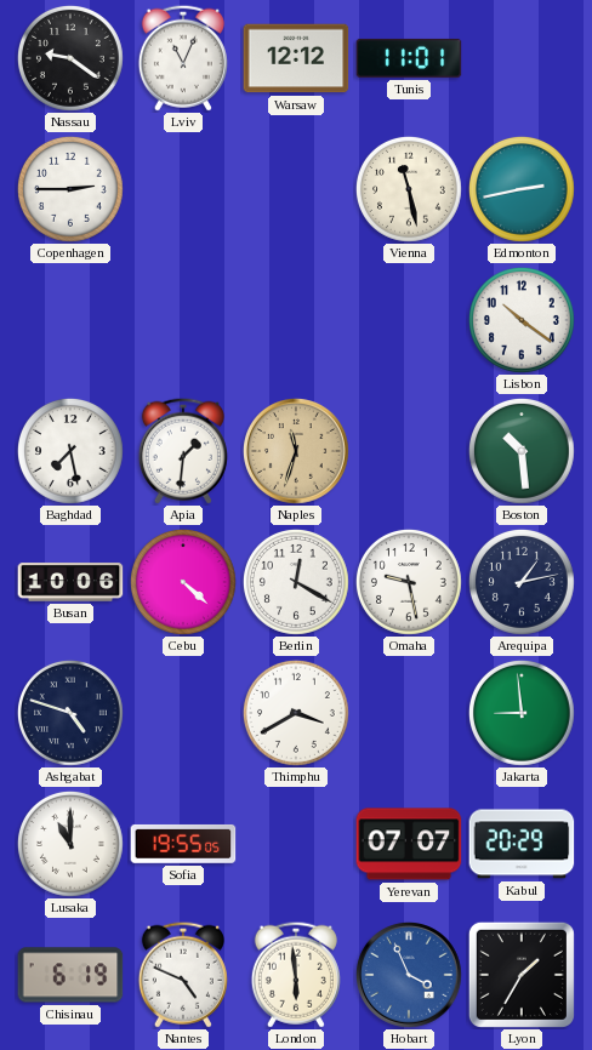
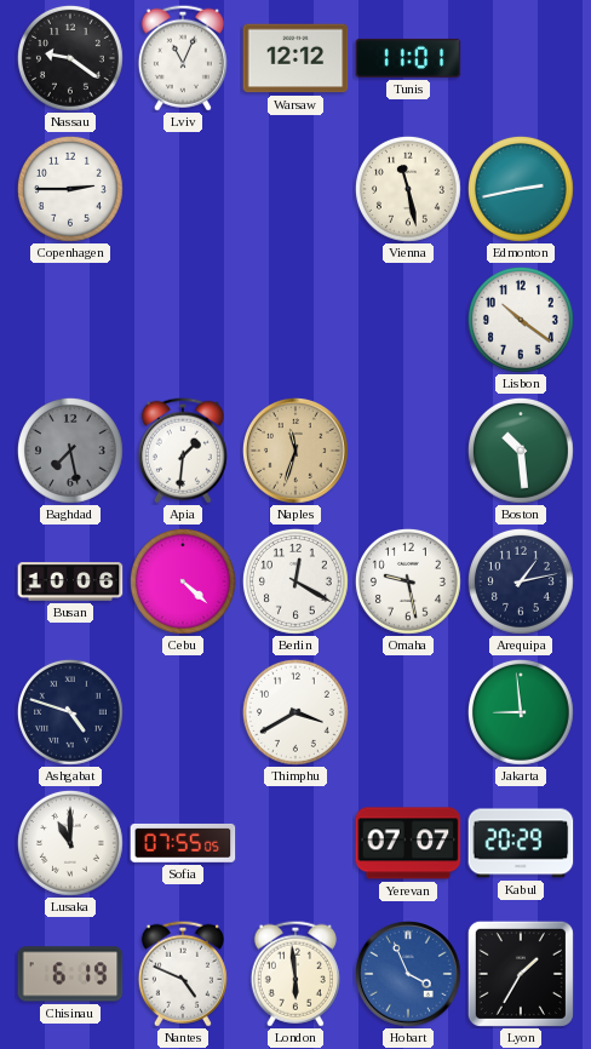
Baghdad dial: white -> grey
Sofia: 19:55 -> 07:55
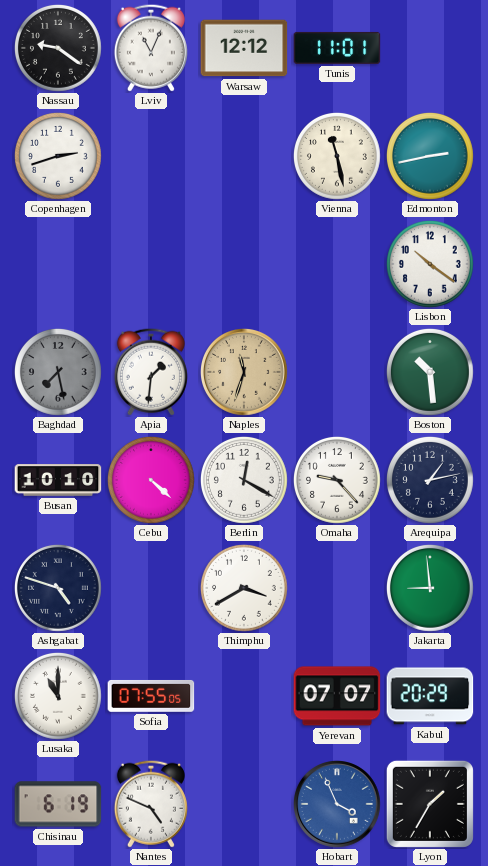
Copenhagen: 2:45 -> 2:42
Busan: 10:06 -> 10:10
Omaha: 9:28 -> 9:23
London: 5:59 -> none
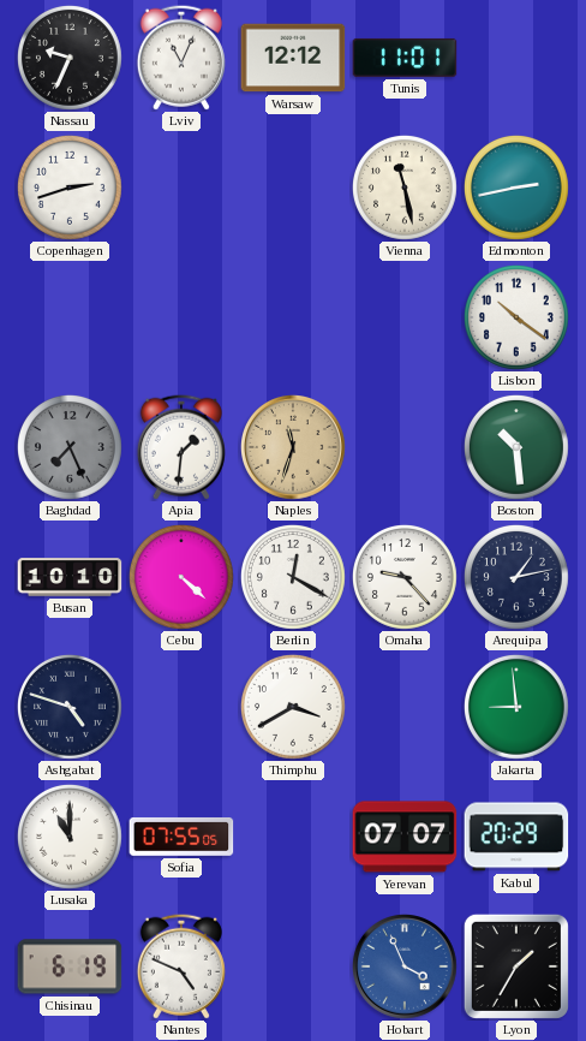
Nassau: 9:21 -> 9:34
Baghdad: 7:28 -> 7:26
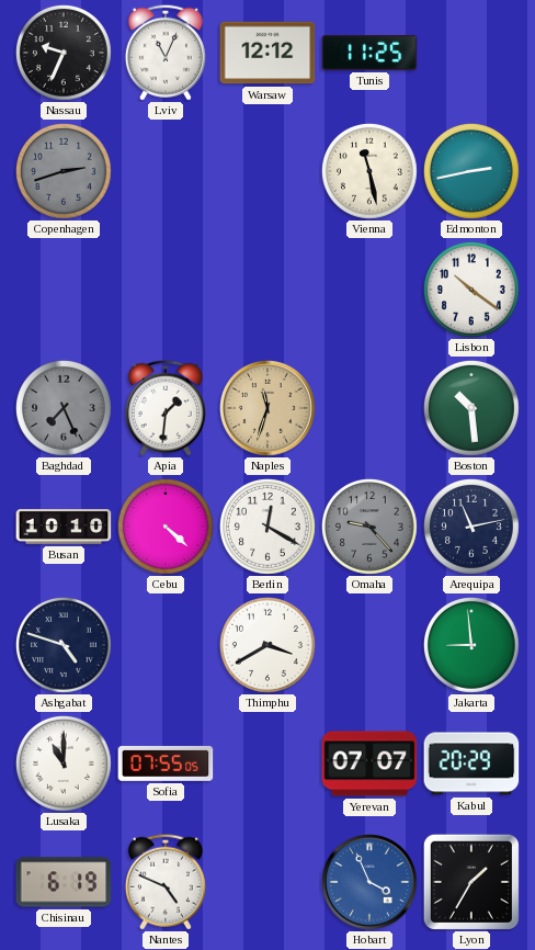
Tunis: 11:01 -> 11:25
Copenhagen dial: white -> grey
Omaha dial: white -> grey
Arequipa: 1:13 -> 11:13
